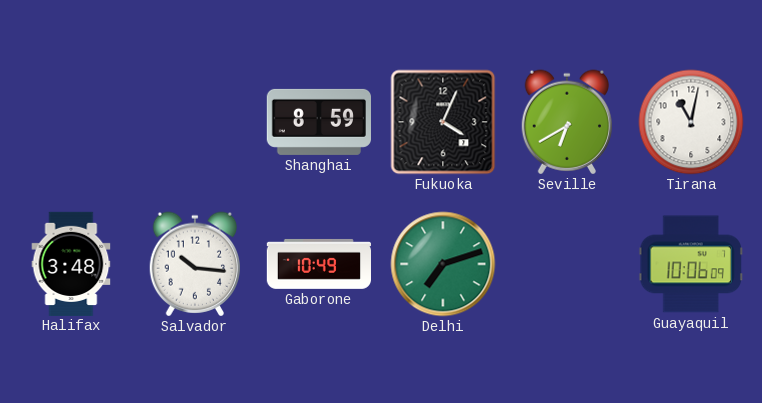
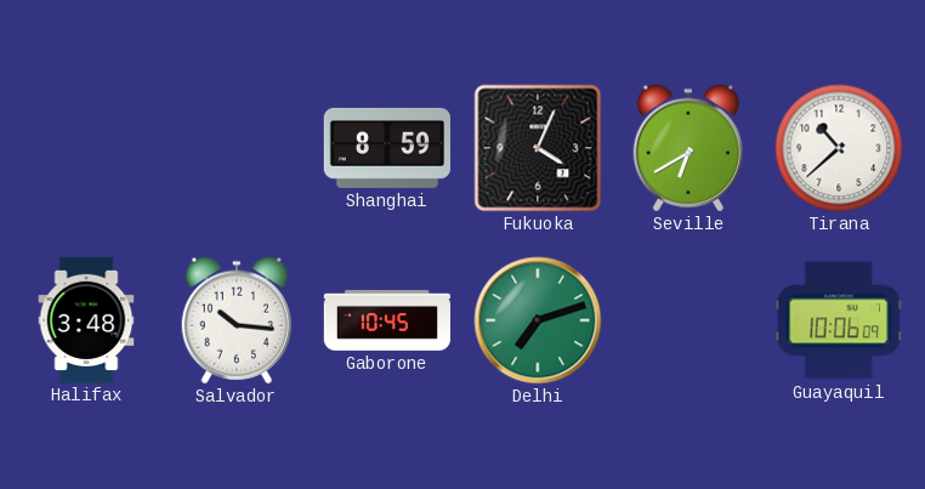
Tirana: 11:02 -> 10:38
Gaborone: 10:49 -> 10:45
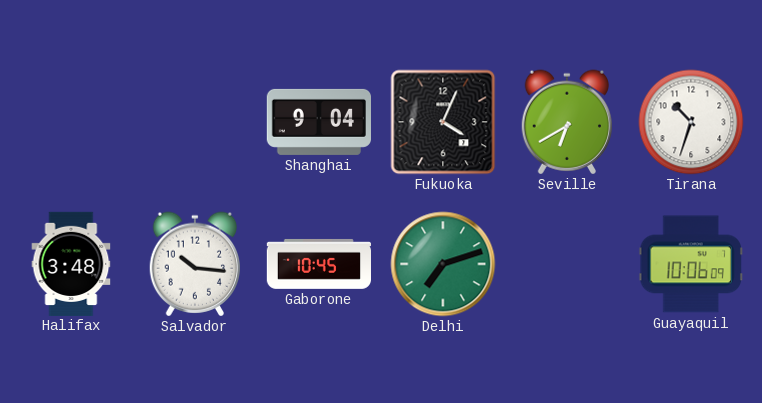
Shanghai: 8:59 -> 9:04
Tirana: 10:38 -> 10:33
